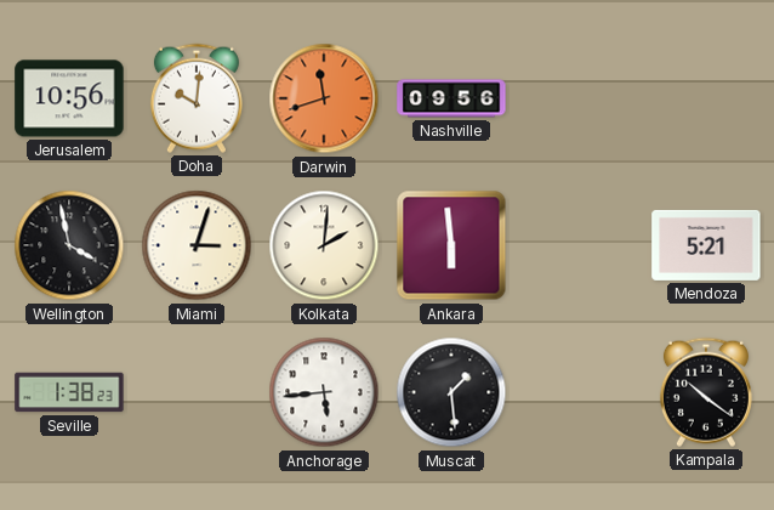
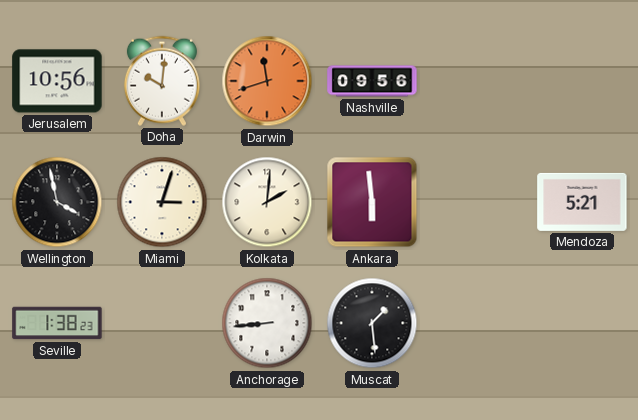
Anchorage: 5:44 -> 8:44
Kampala: 10:21 -> none
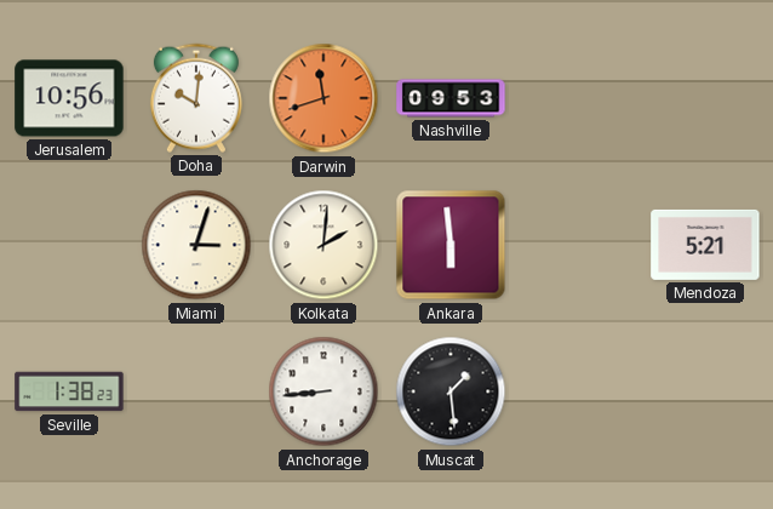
Nashville: 09:56 -> 09:53
Wellington: 3:58 -> none
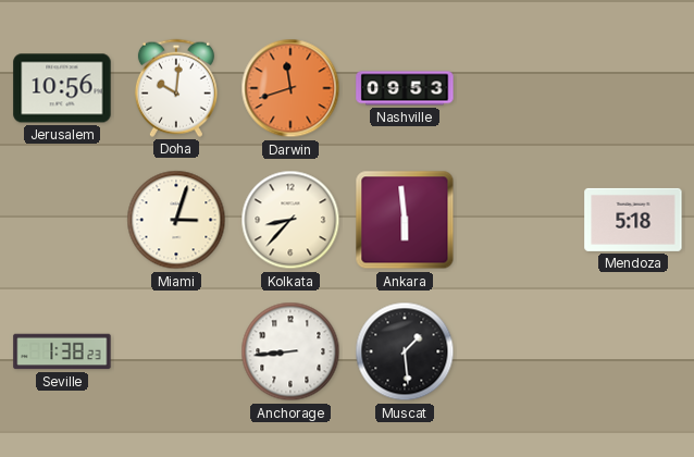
Kolkata: 2:01 -> 8:37
Mendoza: 5:21 -> 5:18
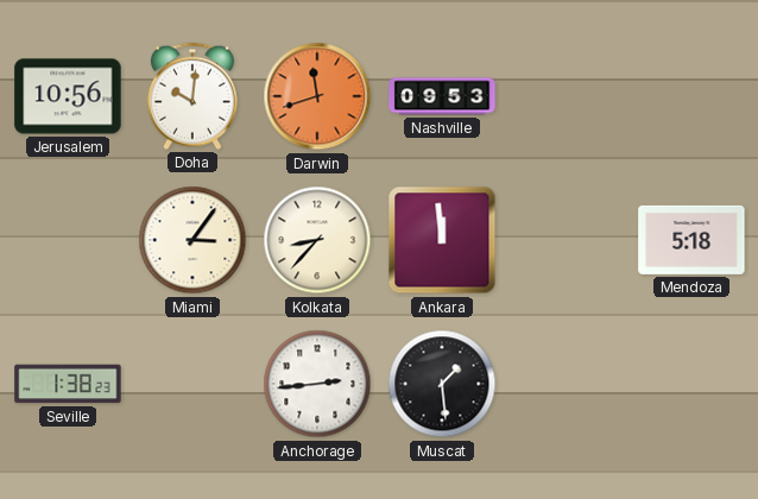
Miami: 3:03 -> 3:06
Ankara: 5:59 -> 11:59
Anchorage: 8:44 -> 2:44
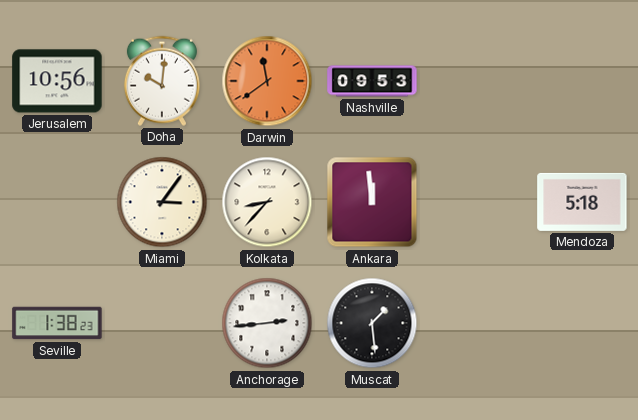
Darwin: 11:42 -> 11:39
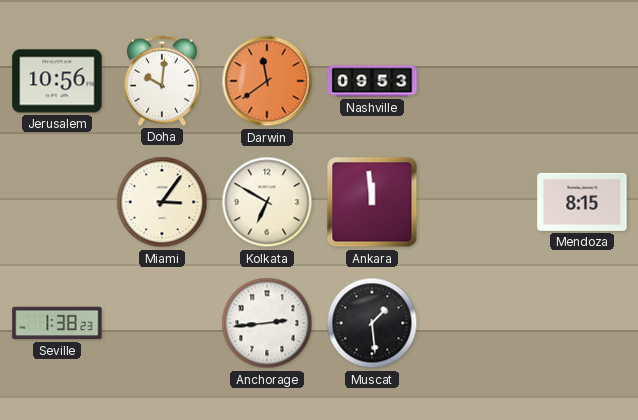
Kolkata: 8:37 -> 6:50
Mendoza: 5:18 -> 8:15
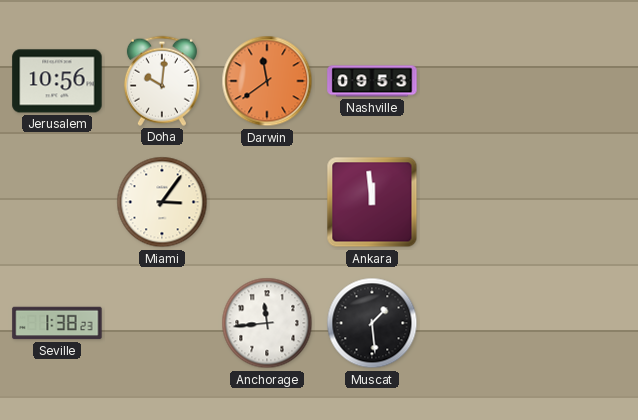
Kolkata: 6:50 -> none
Mendoza: 8:15 -> none
Anchorage: 2:44 -> 11:44
